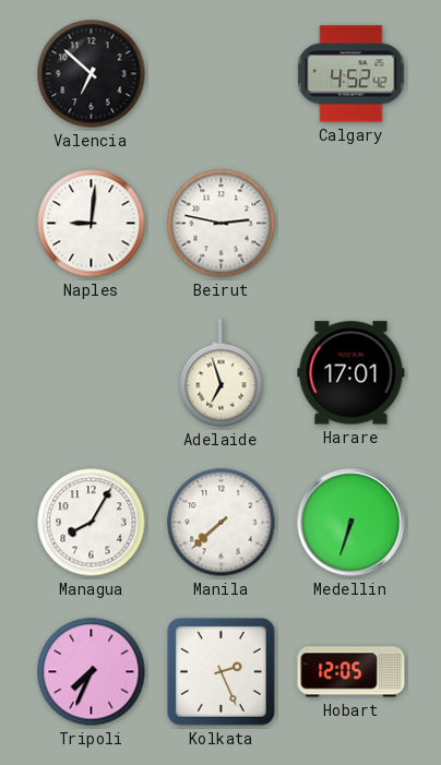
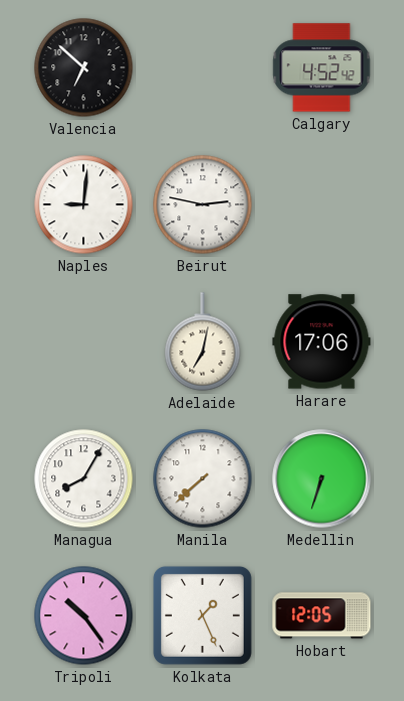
Adelaide: 6:57 -> 7:02
Harare: 17:01 -> 17:06
Tripoli: 7:34 -> 10:24
Kolkata: 2:26 -> 1:26
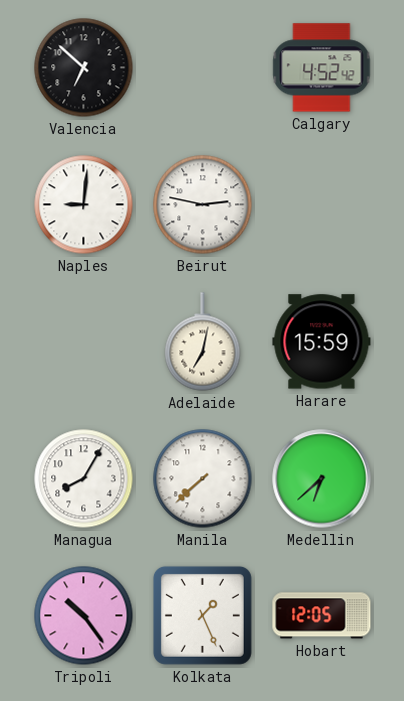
Harare: 17:06 -> 15:59
Medellin: 6:33 -> 6:38
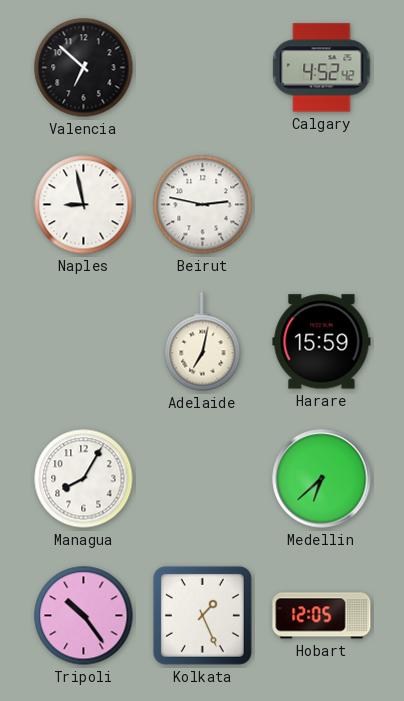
Naples: 9:01 -> 8:58
Manila: 7:38 -> none
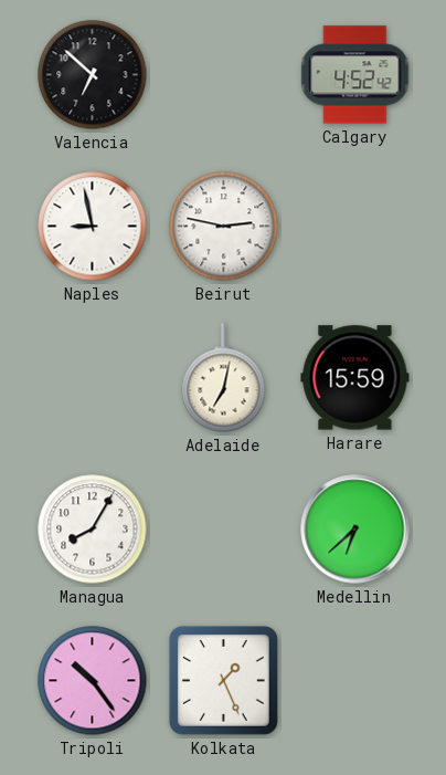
Hobart: 12:05 -> none
